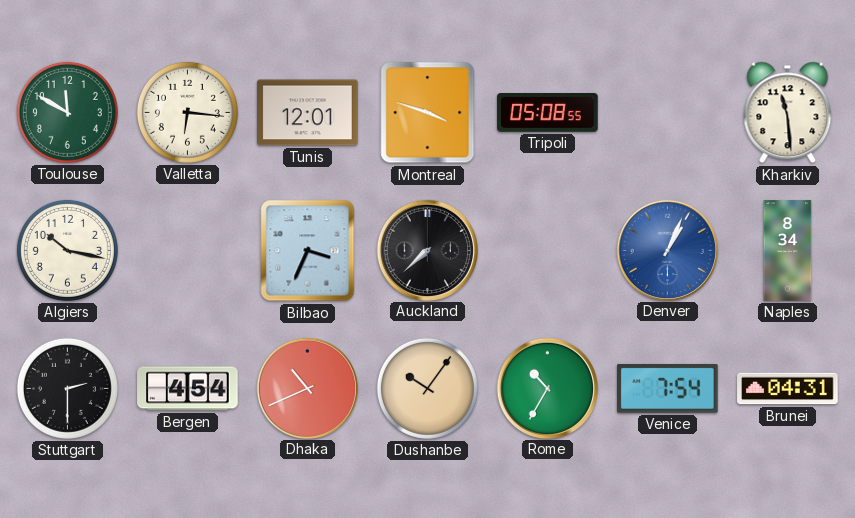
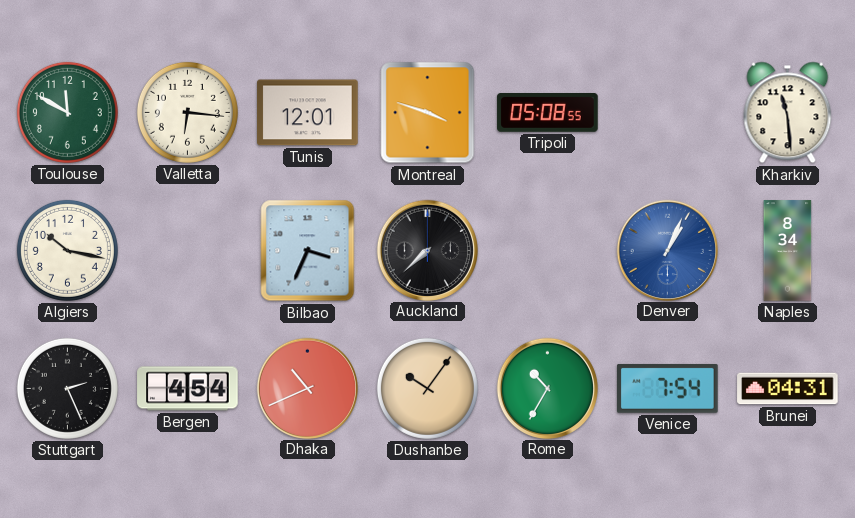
Stuttgart: 2:30 -> 2:26
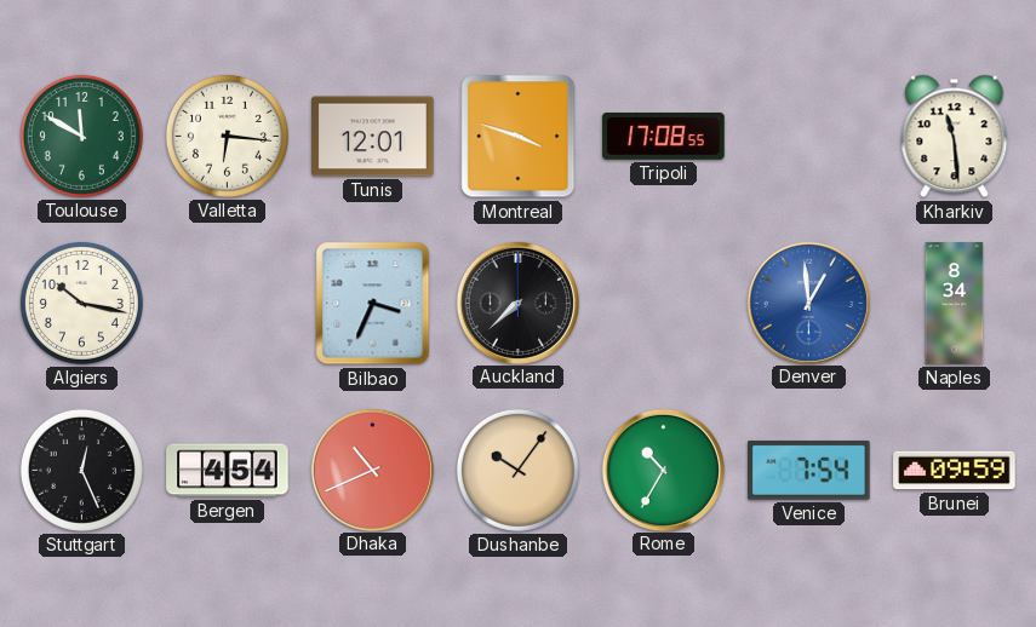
Tripoli: 05:08 -> 17:08
Denver: 1:04 -> 12:59
Stuttgart: 2:26 -> 12:26
Brunei: 04:31 -> 09:59
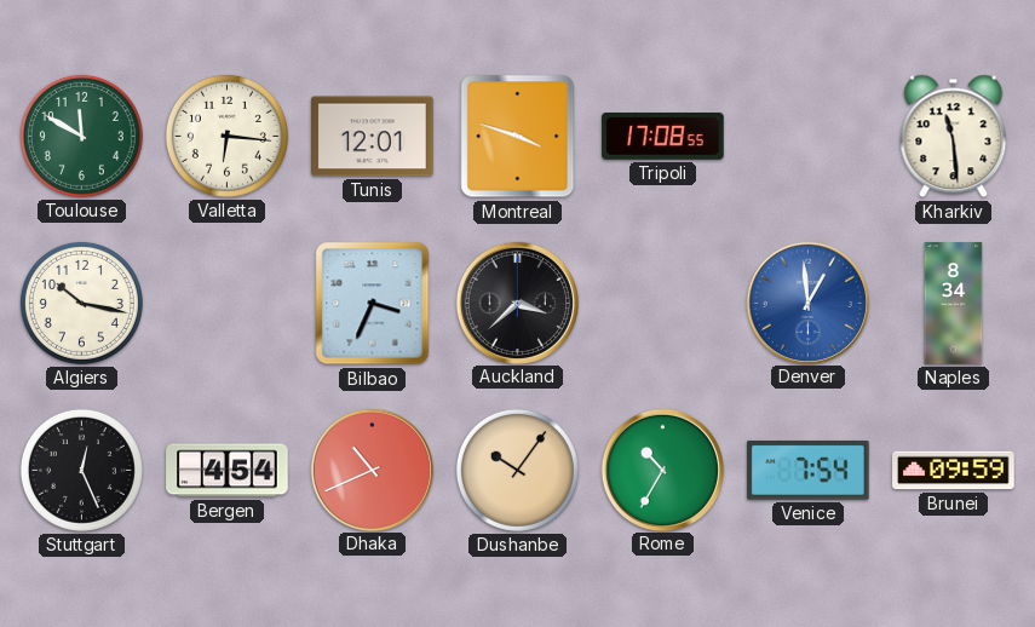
Auckland: 7:38 -> 3:38
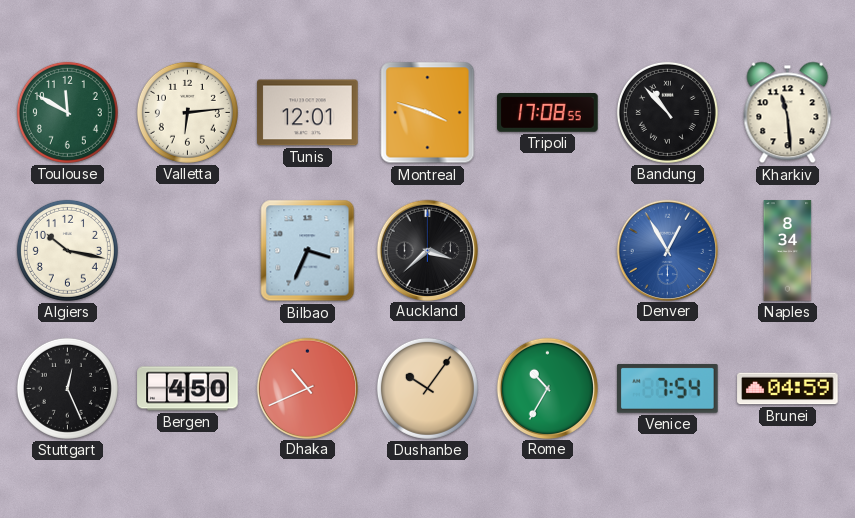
Valletta: 6:16 -> 6:14
Bandung: none -> 10:53
Denver: 12:59 -> 12:55
Bergen: 4:54 -> 4:50
Brunei: 09:59 -> 04:59
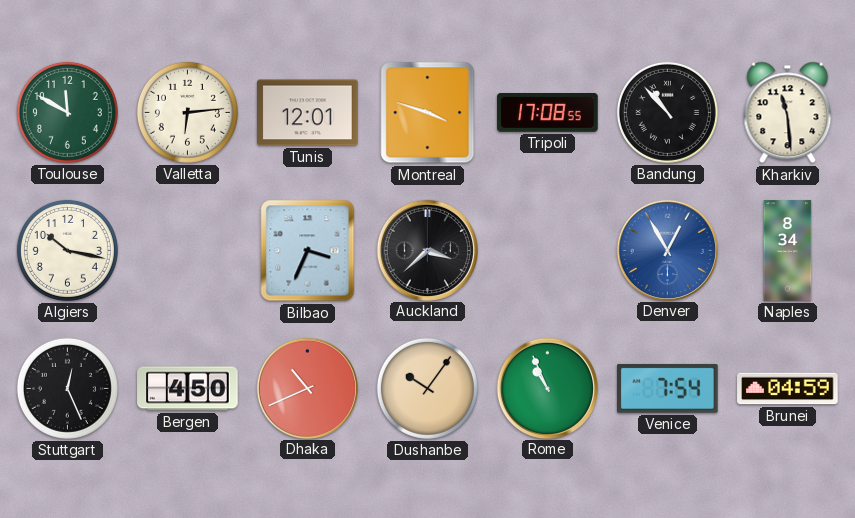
Rome: 10:35 -> 10:56
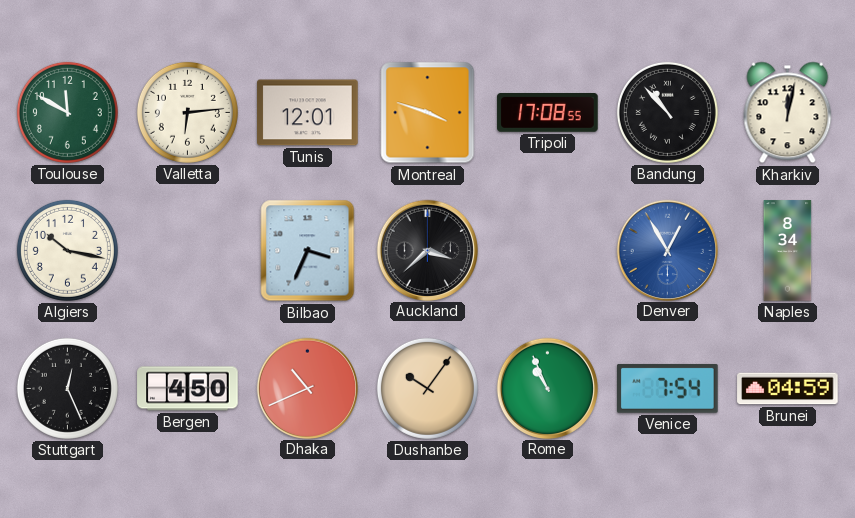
Kharkiv: 11:29 -> 12:02
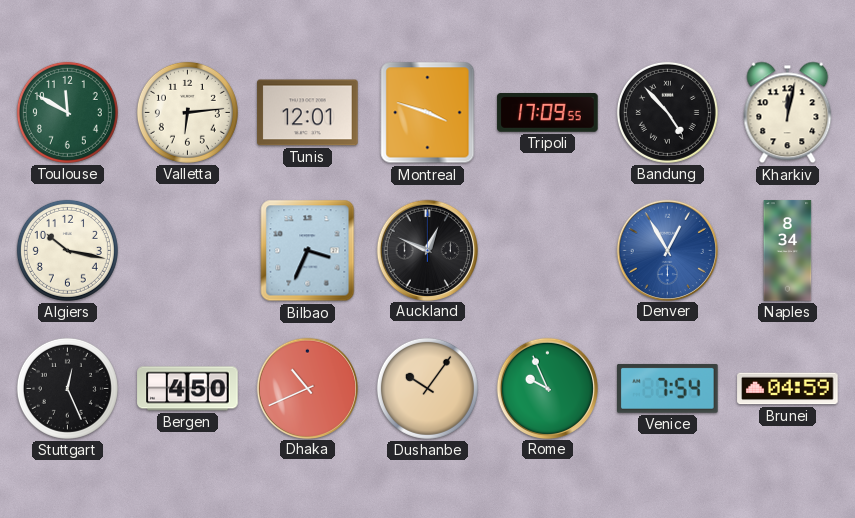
Tripoli: 17:08 -> 17:09
Bandung: 10:53 -> 4:53
Auckland: 3:38 -> 12:49
Rome: 10:56 -> 9:56
